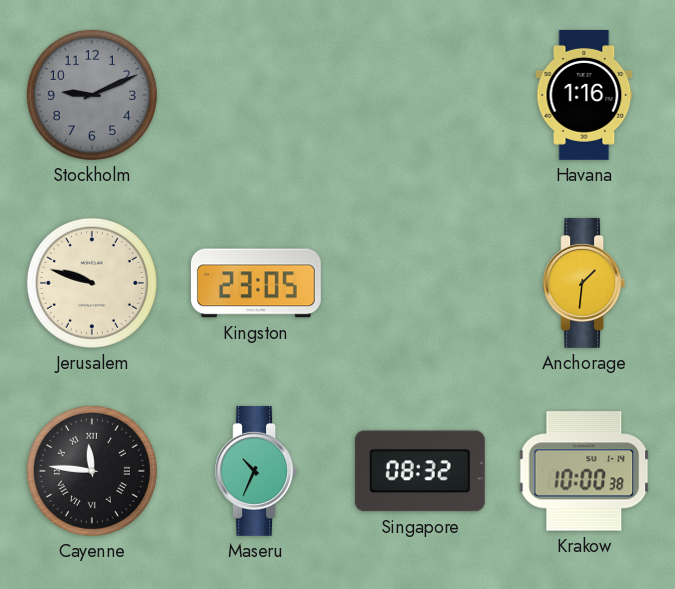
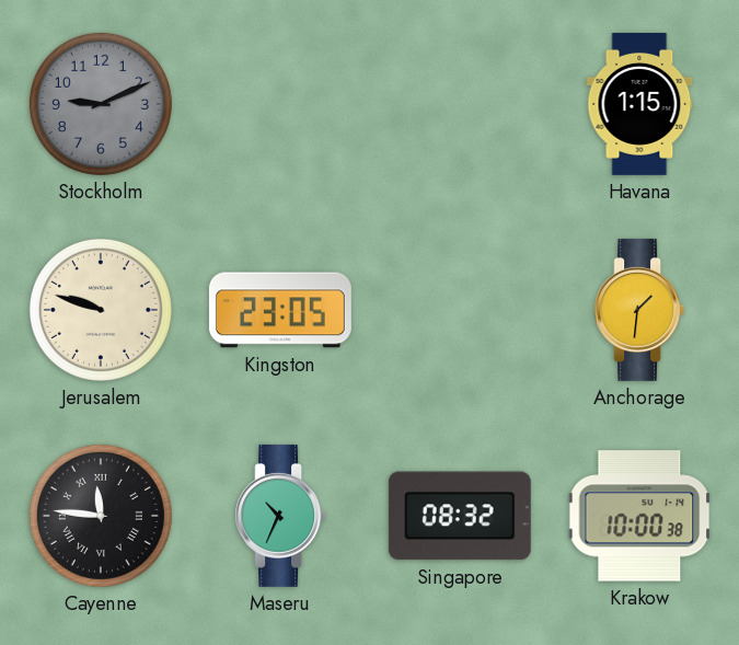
Havana: 1:16 -> 1:15
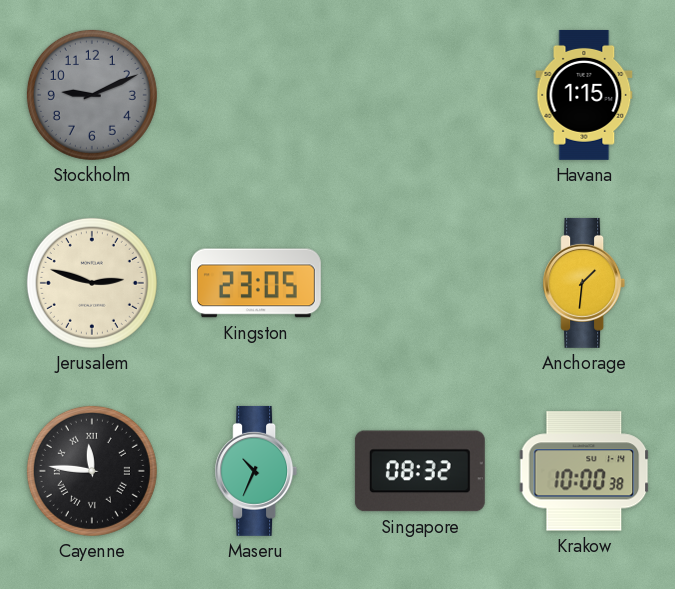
Jerusalem: 9:48 -> 2:48
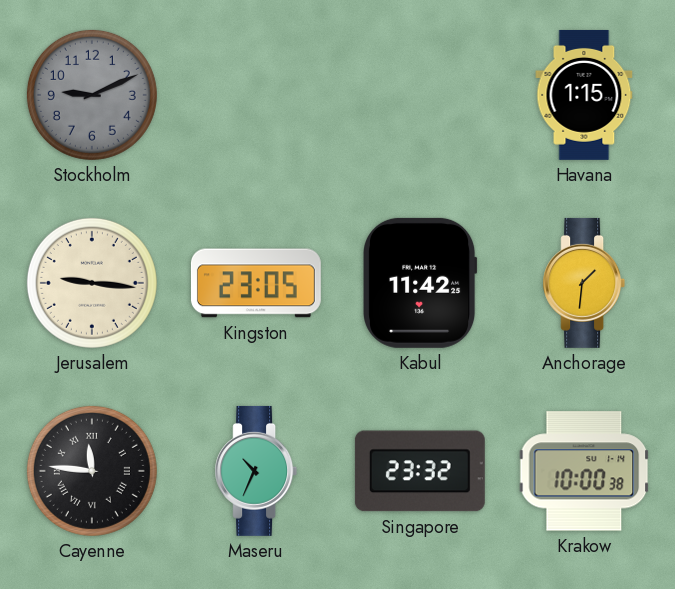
Jerusalem: 2:48 -> 9:16
Kabul: none -> 11:42
Singapore: 08:32 -> 23:32
